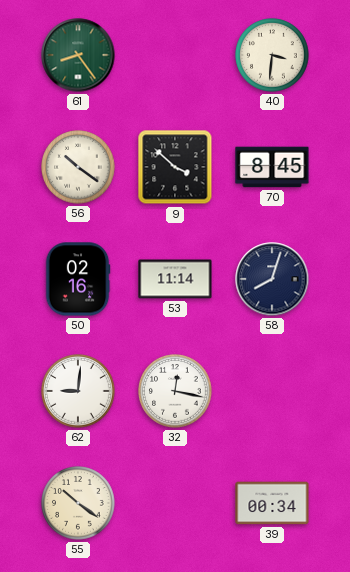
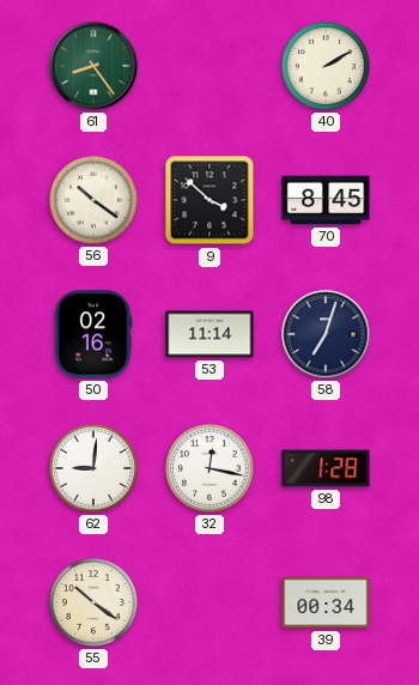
40: 3:31 -> 2:10
58: 8:03 -> 7:03
98: none -> 1:28
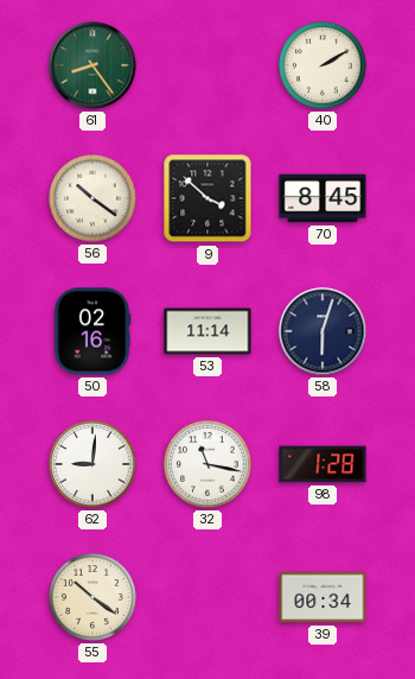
58: 7:03 -> 6:03
32: 12:17 -> 11:17
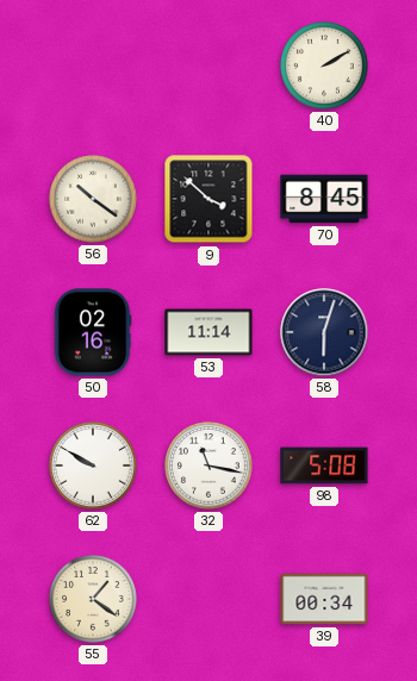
61: 8:24 -> none
62: 9:01 -> 9:50
98: 1:28 -> 5:08
55: 10:21 -> 1:21
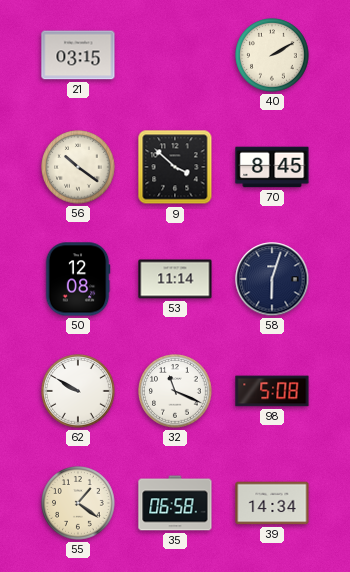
21: none -> 03:15
50: 02:16 -> 12:08
32: 11:17 -> 11:19
35: none -> 06:58
39: 00:34 -> 14:34
